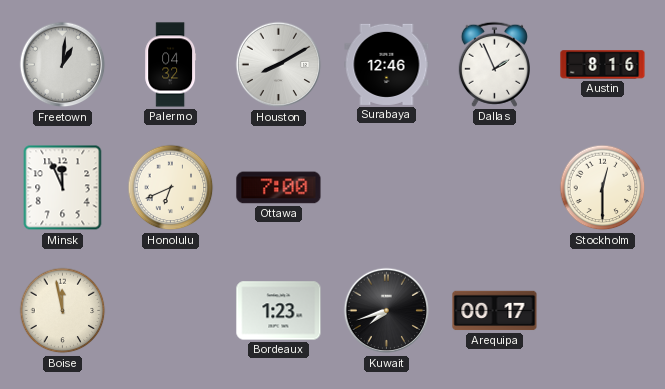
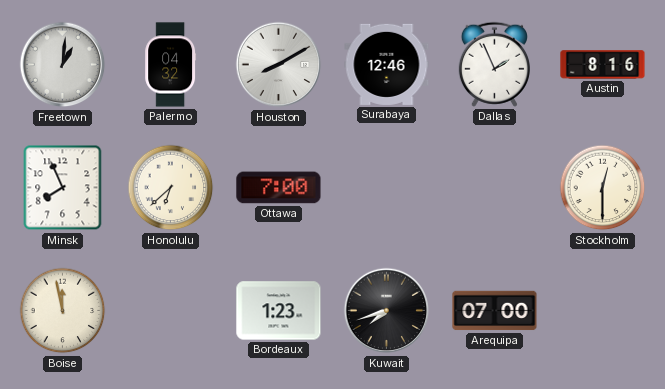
Minsk: 11:56 -> 7:56
Honolulu: 6:41 -> 6:38
Arequipa: 00:17 -> 07:00
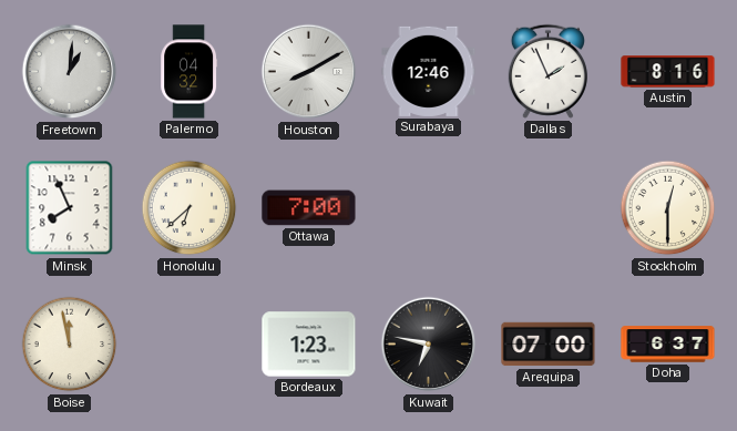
Kuwait: 7:42 -> 6:47
Doha: none -> 6:37
